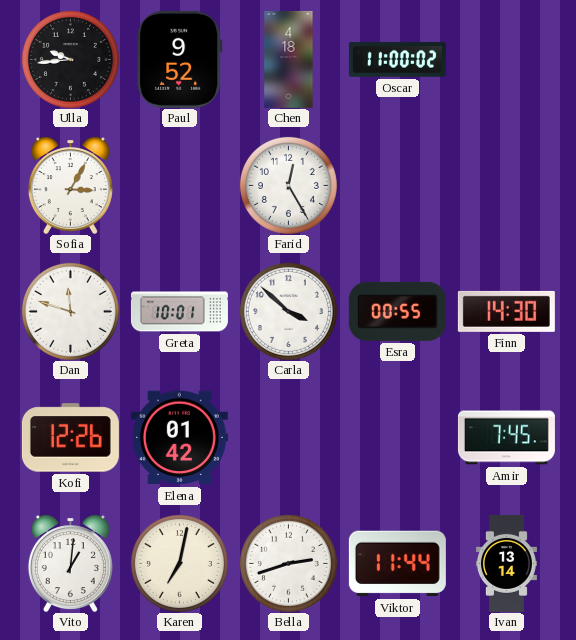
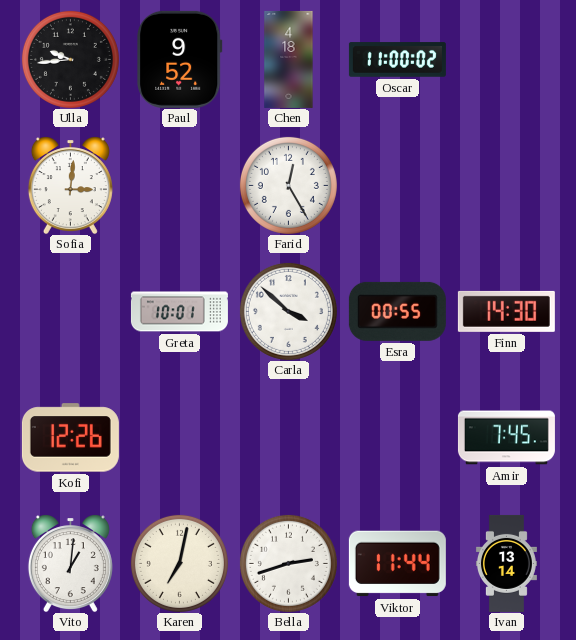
Sofia: 3:05 -> 3:01
Dan: 11:48 -> none
Elena: 01:42 -> none
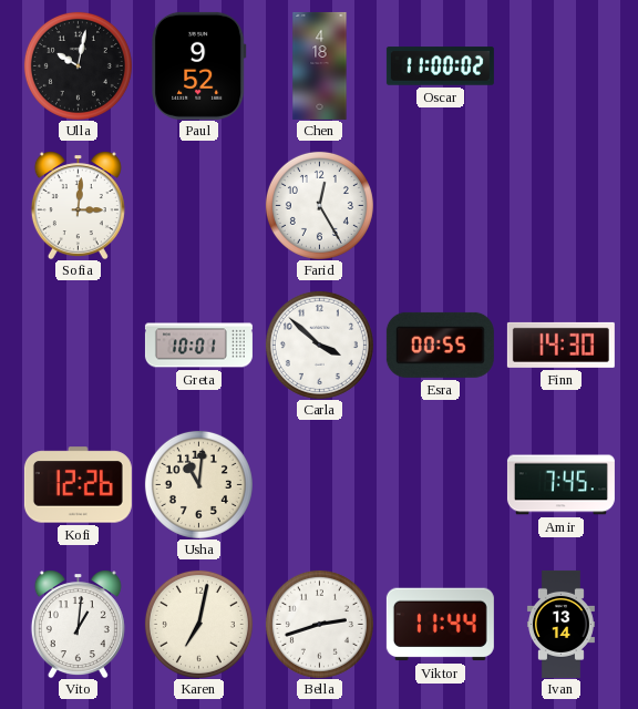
Ulla: 9:44 -> 10:02
Usha: none -> 11:01
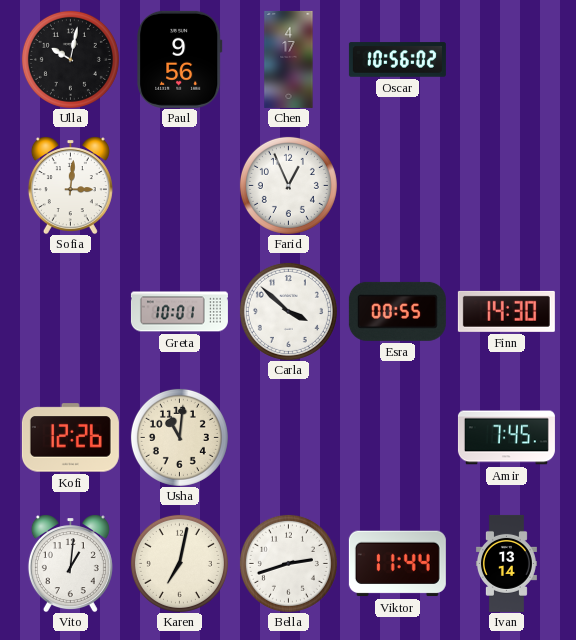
Paul: 9:52 -> 9:56
Chen: 4:18 -> 4:17
Oscar: 11:00 -> 10:56
Farid: 12:25 -> 12:56
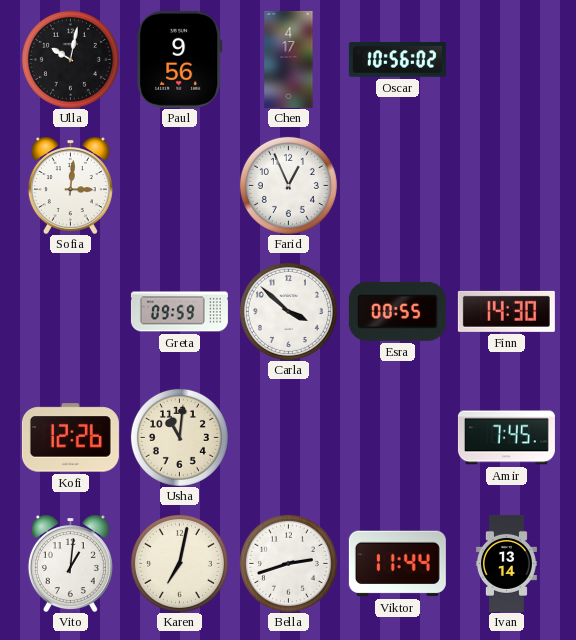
Greta: 10:01 -> 09:59
